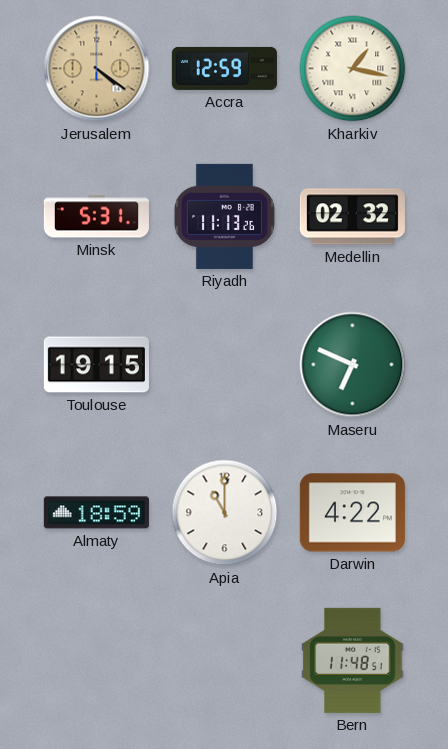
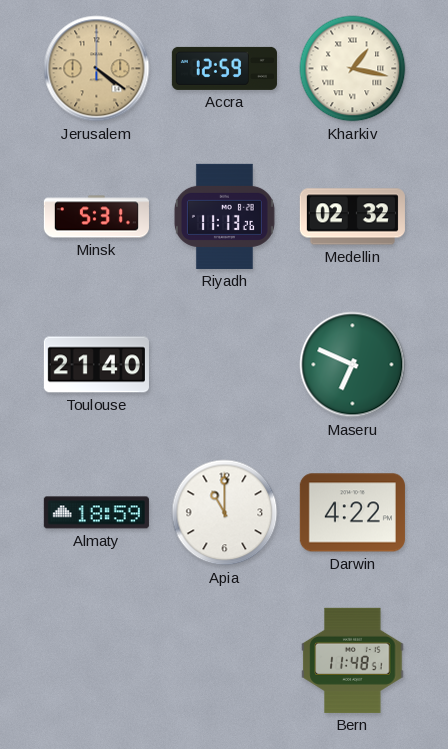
Toulouse: 19:15 -> 21:40
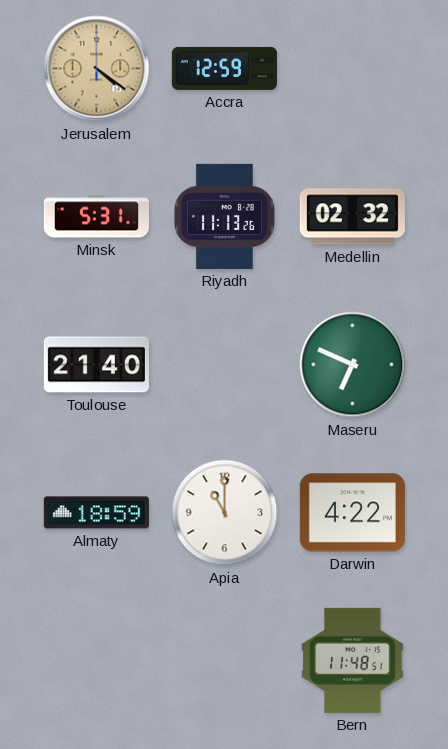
Kharkiv: 1:17 -> none
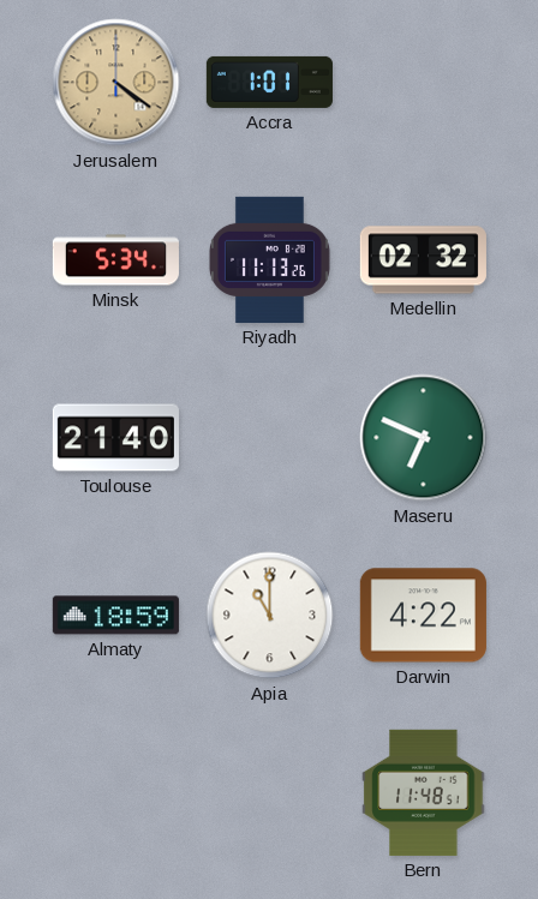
Accra: 12:59 -> 1:01
Minsk: 5:31 -> 5:34
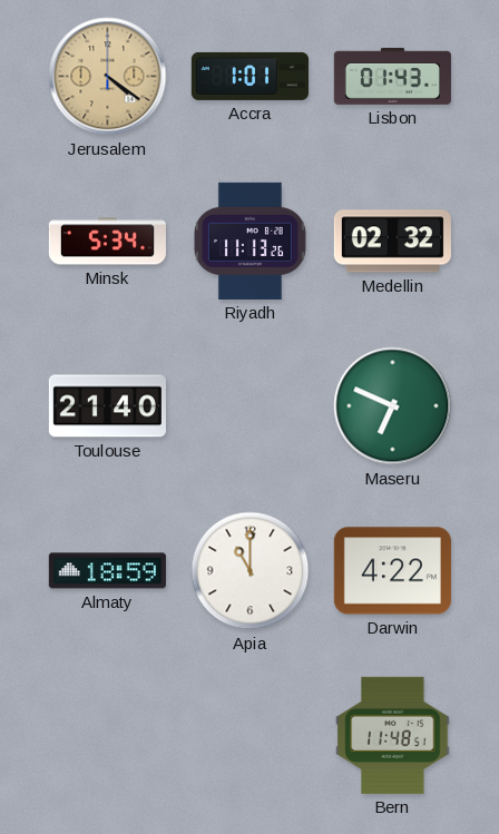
Lisbon: none -> 01:43
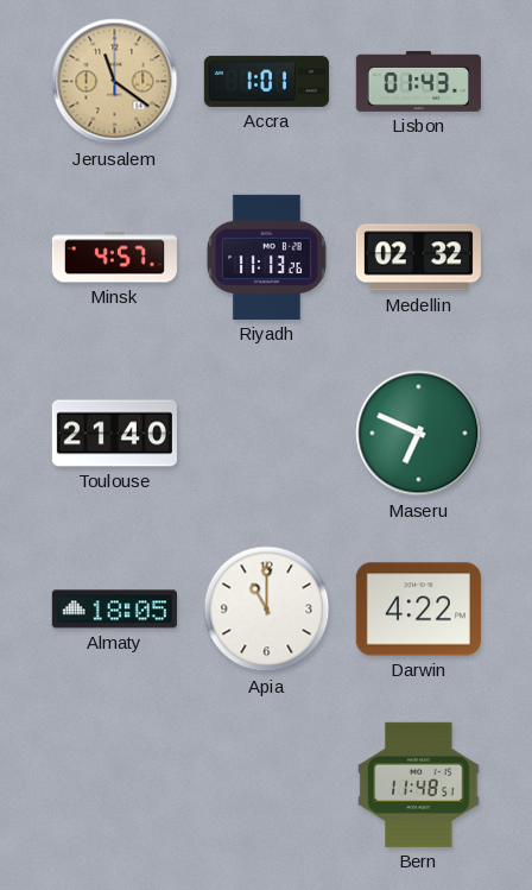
Jerusalem: 4:21 -> 11:21
Minsk: 5:34 -> 4:57
Almaty: 18:59 -> 18:05
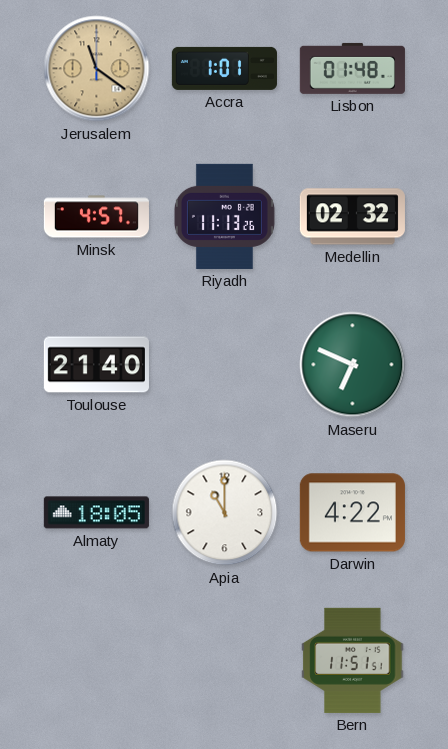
Lisbon: 01:43 -> 01:48
Bern: 11:48 -> 11:51
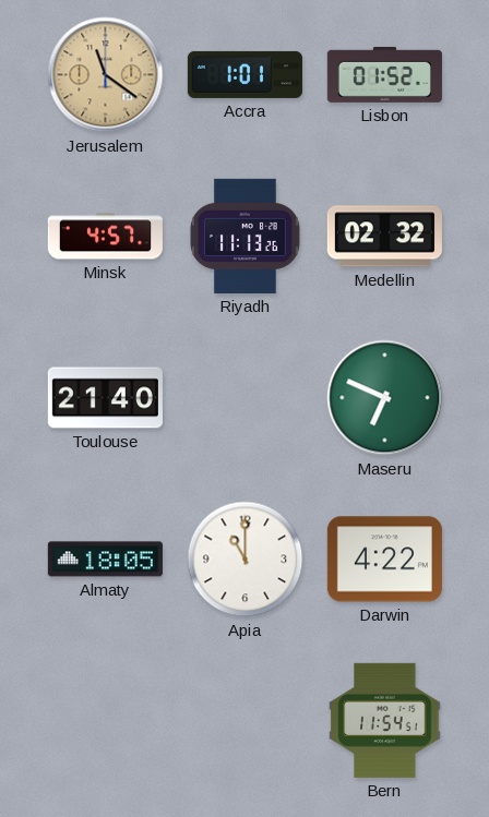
Lisbon: 01:48 -> 01:52
Bern: 11:51 -> 11:54
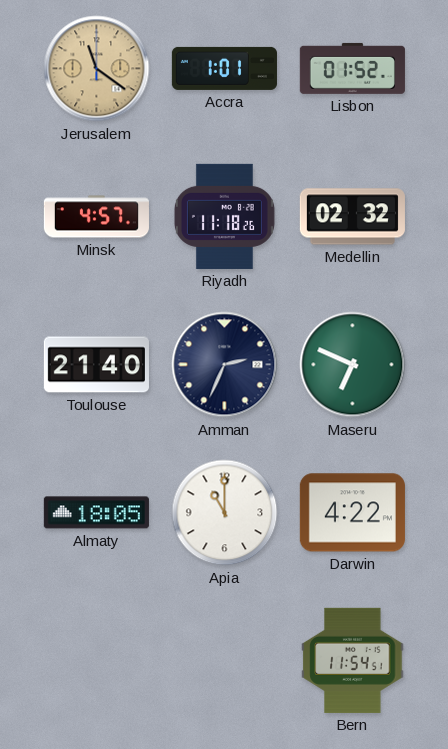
Riyadh: 11:13 -> 11:18
Amman: none -> 2:34
